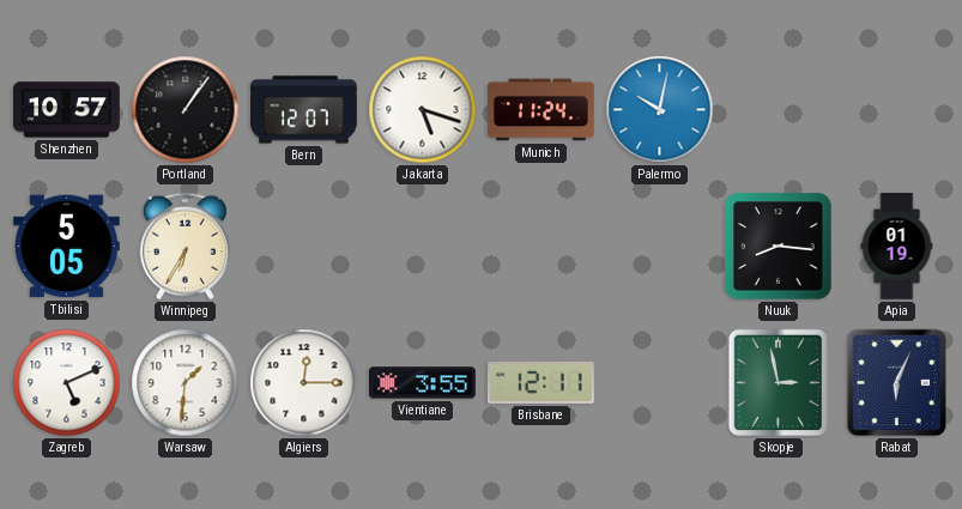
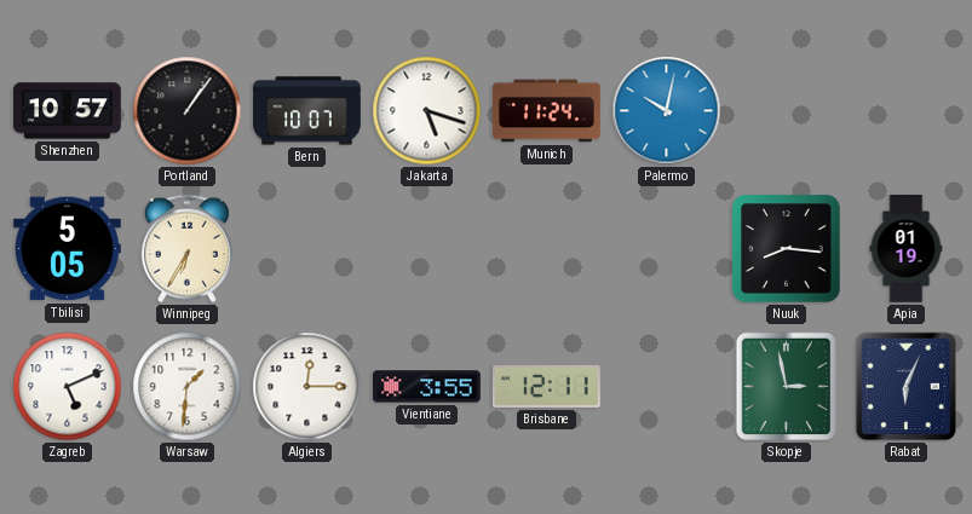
Bern: 12:07 -> 10:07
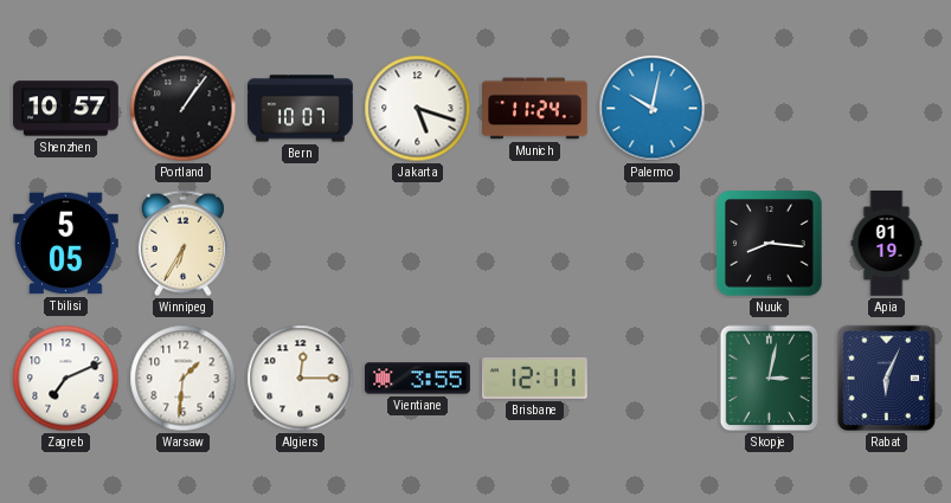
Zagreb: 5:11 -> 7:11
Skopje: 2:58 -> 3:02
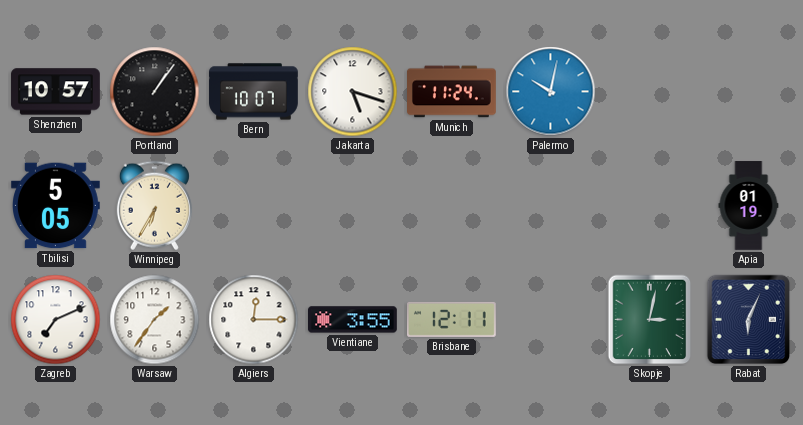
Nuuk: 8:16 -> none
Warsaw: 1:31 -> 1:36
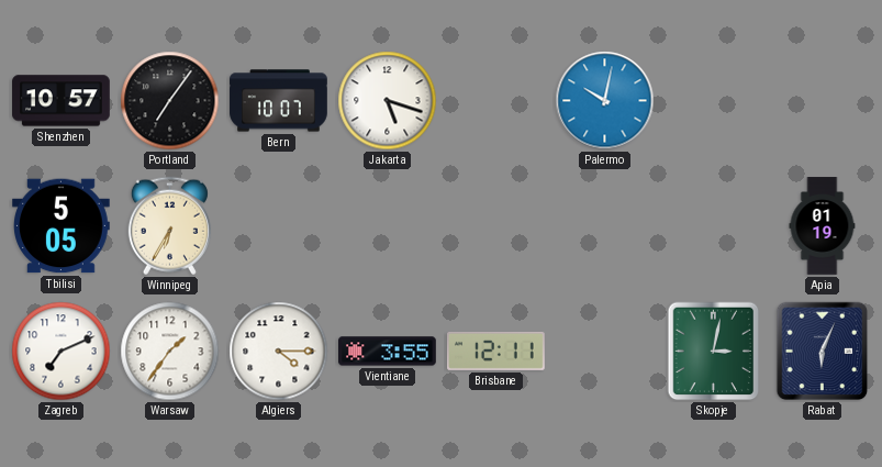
Portland: 1:06 -> 7:06
Munich: 11:24 -> none
Algiers: 12:15 -> 4:15
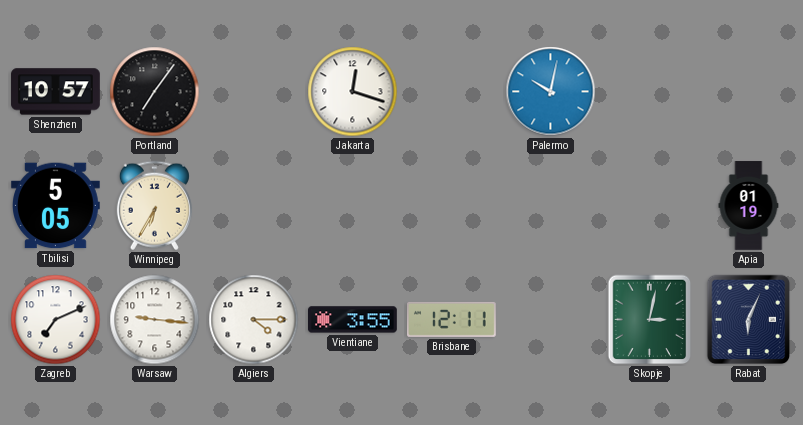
Bern: 10:07 -> none
Jakarta: 5:18 -> 12:18
Warsaw: 1:36 -> 9:16
